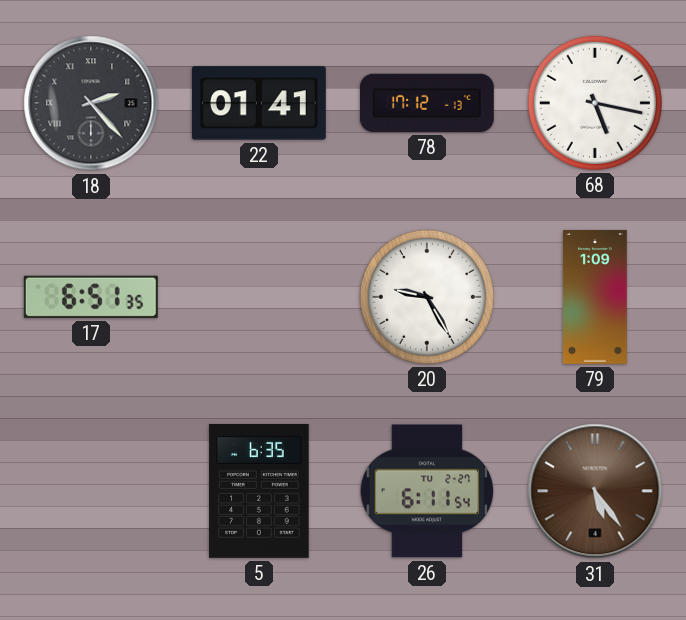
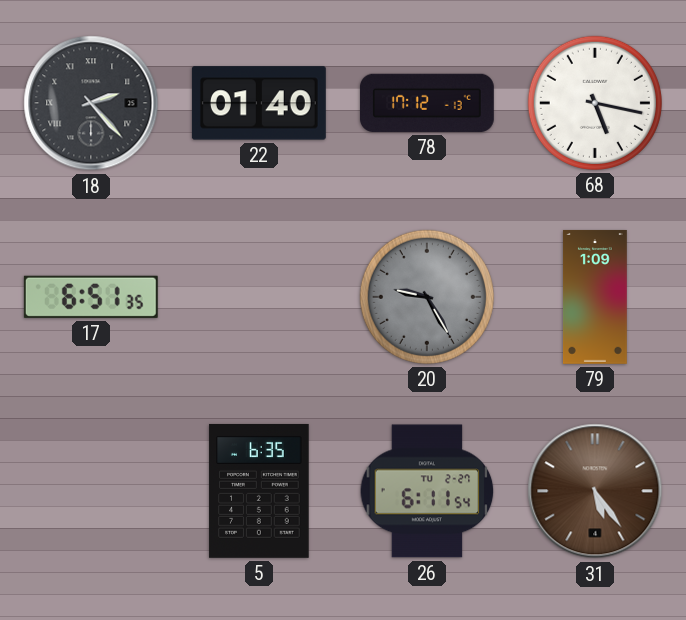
22: 01:41 -> 01:40
20 dial: white -> grey
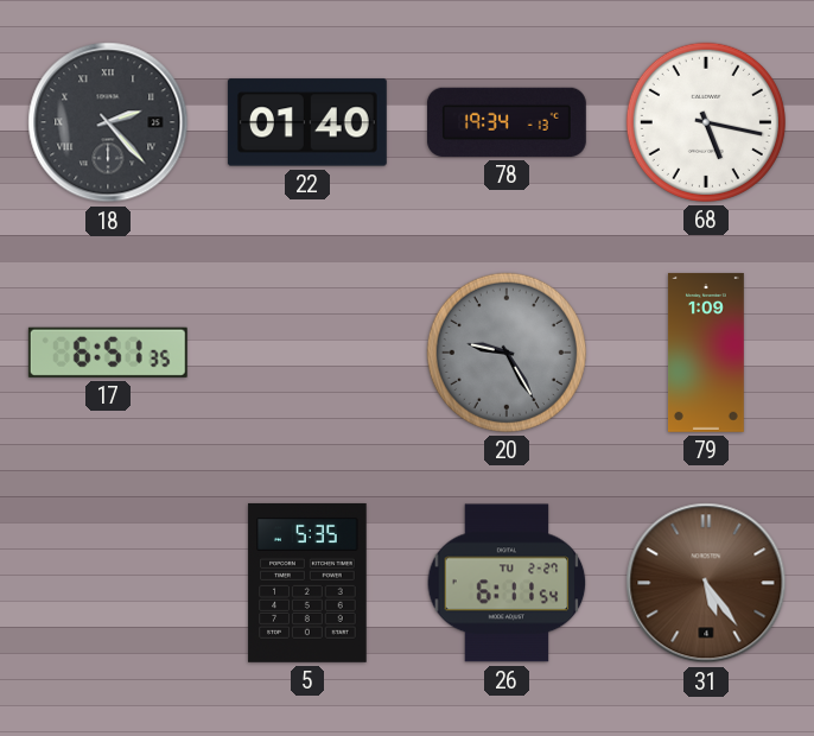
78: 17:12 -> 19:34
5: 6:35 -> 5:35
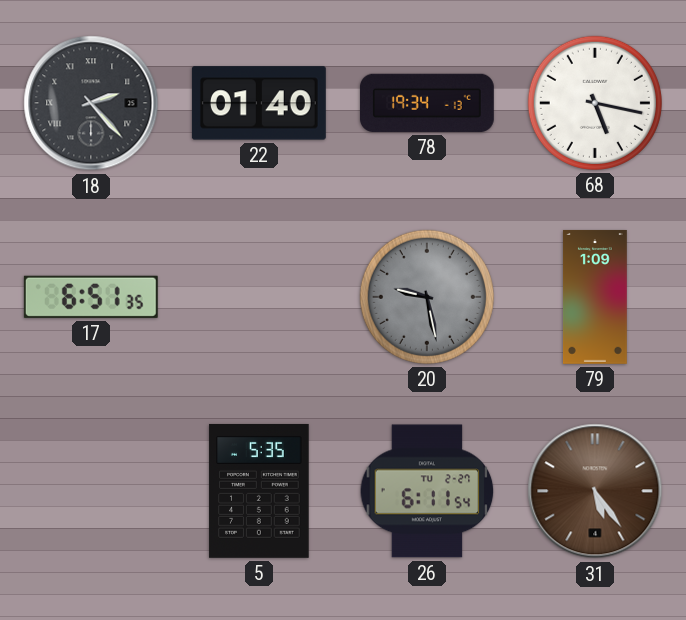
20: 9:25 -> 9:28
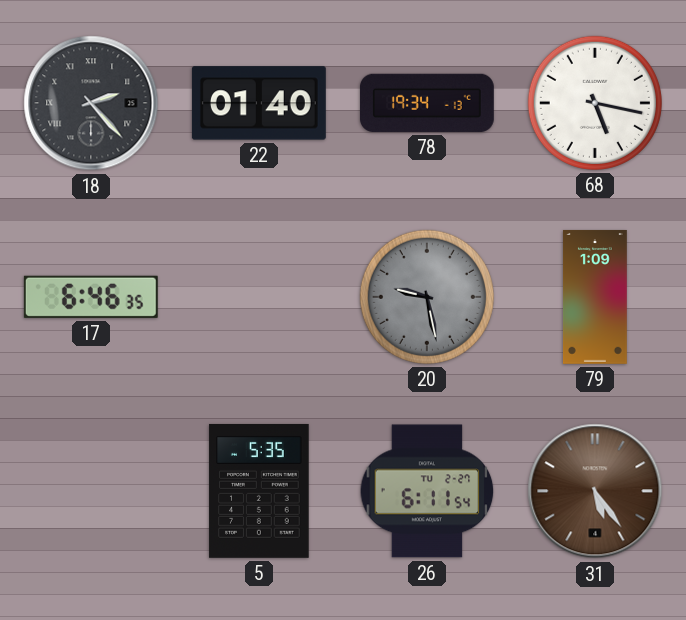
17: 6:51 -> 6:46
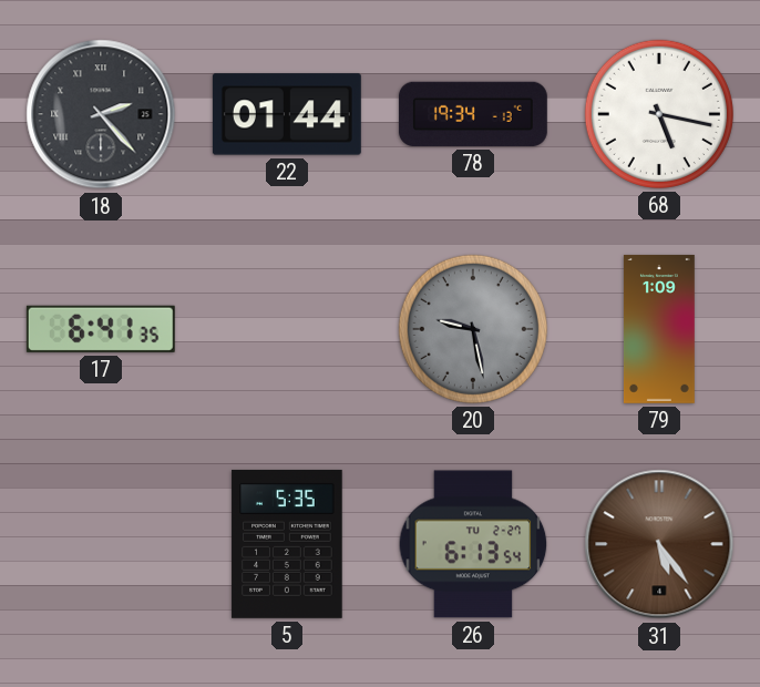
22: 01:40 -> 01:44
17: 6:46 -> 6:41
26: 6:11 -> 6:13
